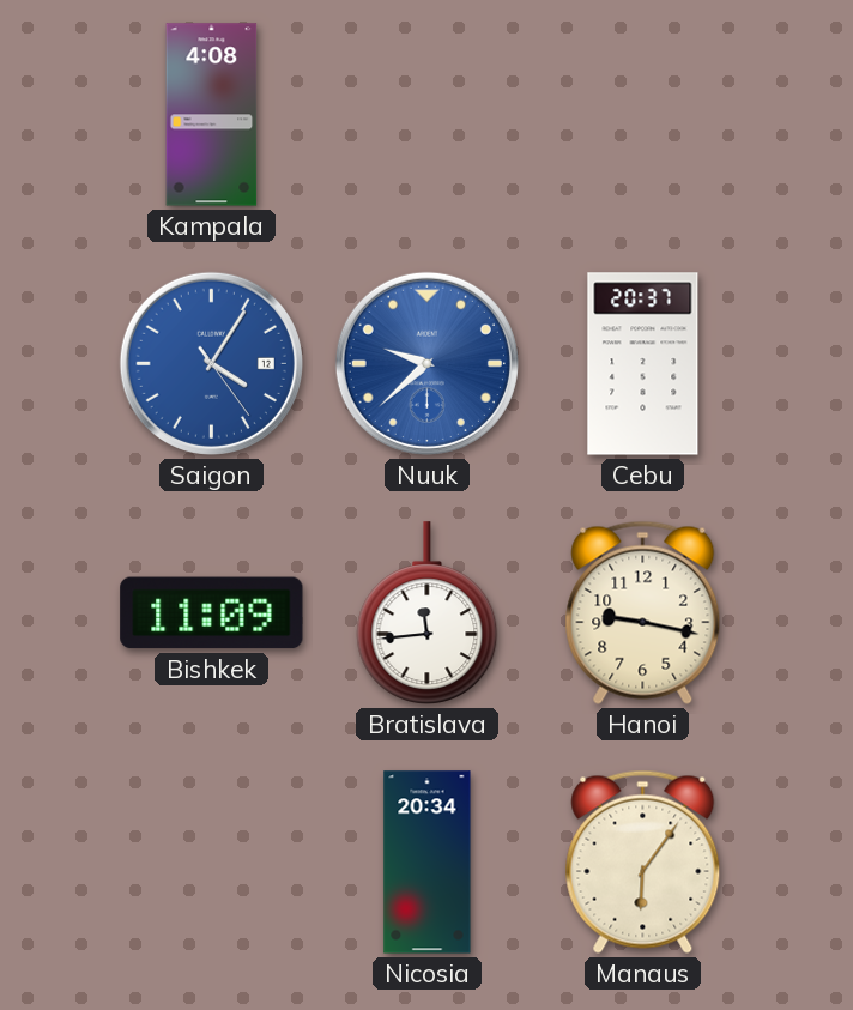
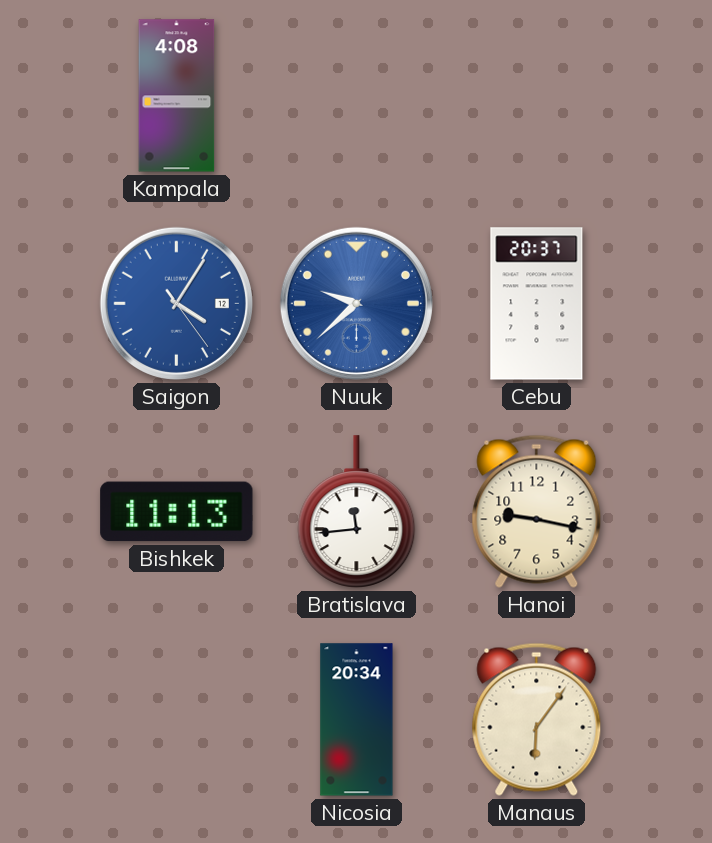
Bishkek: 11:09 -> 11:13
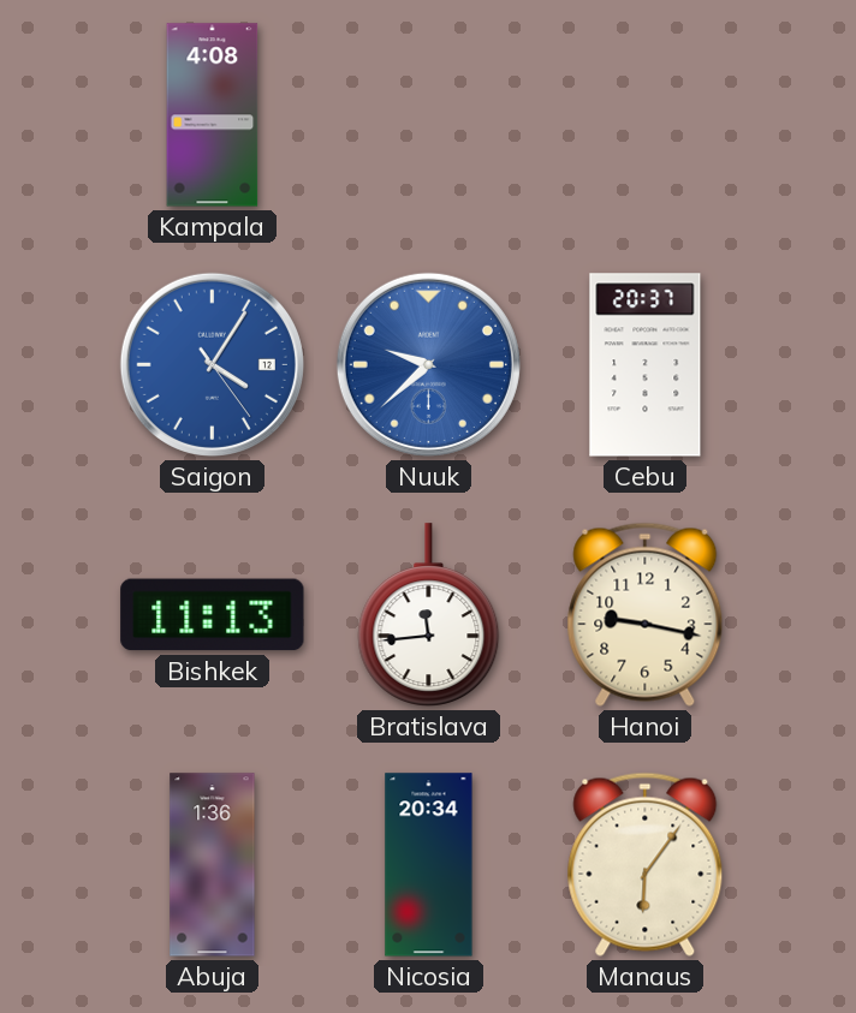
Abuja: none -> 1:36
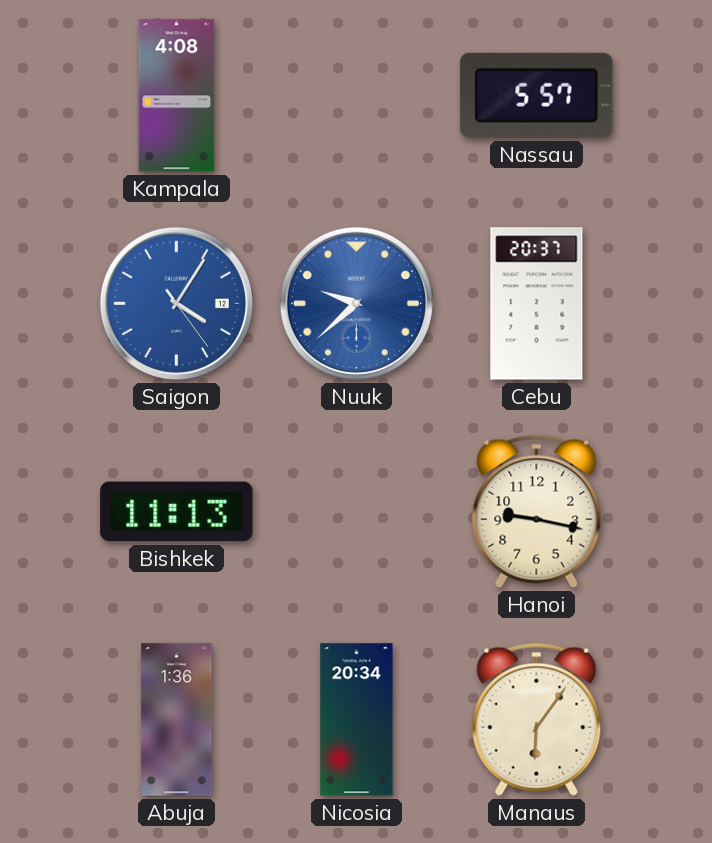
Nassau: none -> 5:57
Bratislava: 11:44 -> none
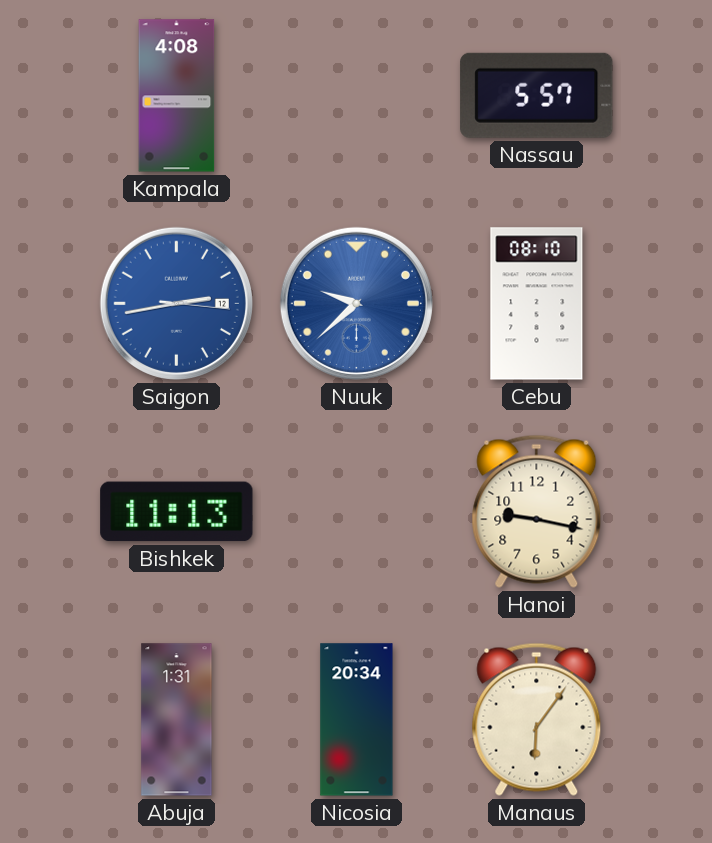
Saigon: 4:05 -> 2:43
Cebu: 20:37 -> 08:10
Abuja: 1:36 -> 1:31
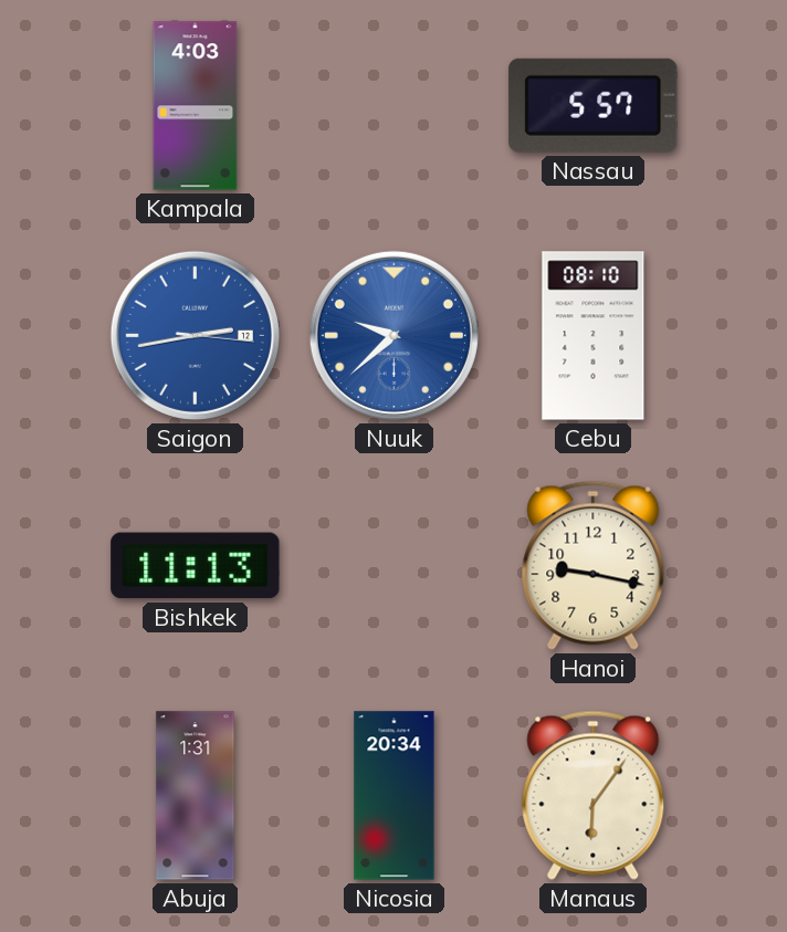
Kampala: 4:08 -> 4:03
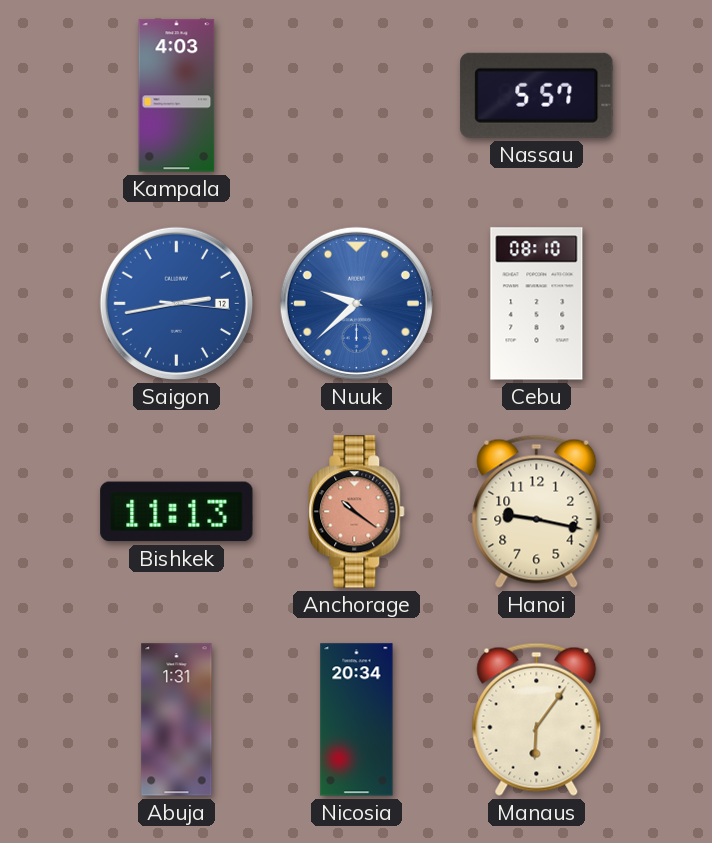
Anchorage: none -> 10:21
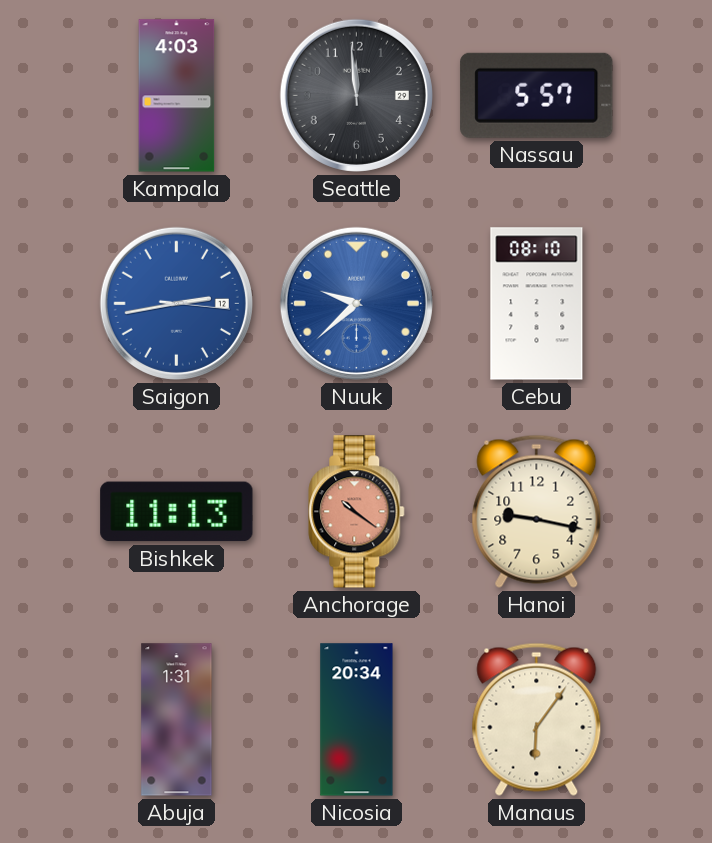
Seattle: none -> 11:59
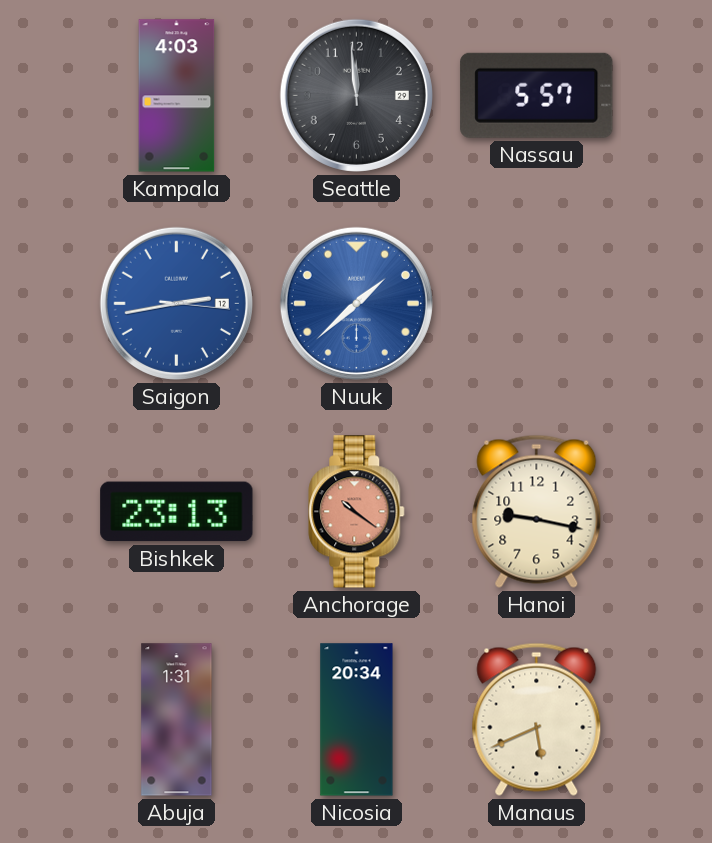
Nuuk: 9:38 -> 1:38
Cebu: 08:10 -> none
Bishkek: 11:13 -> 23:13
Manaus: 6:06 -> 5:41
